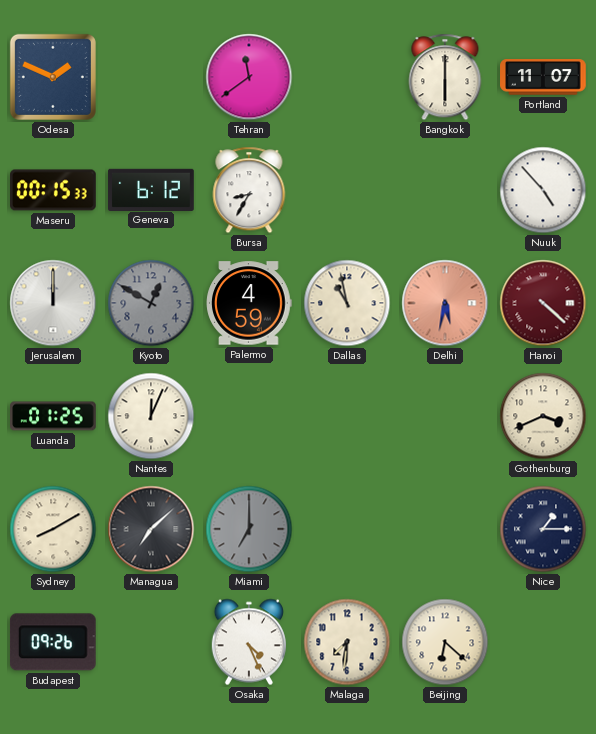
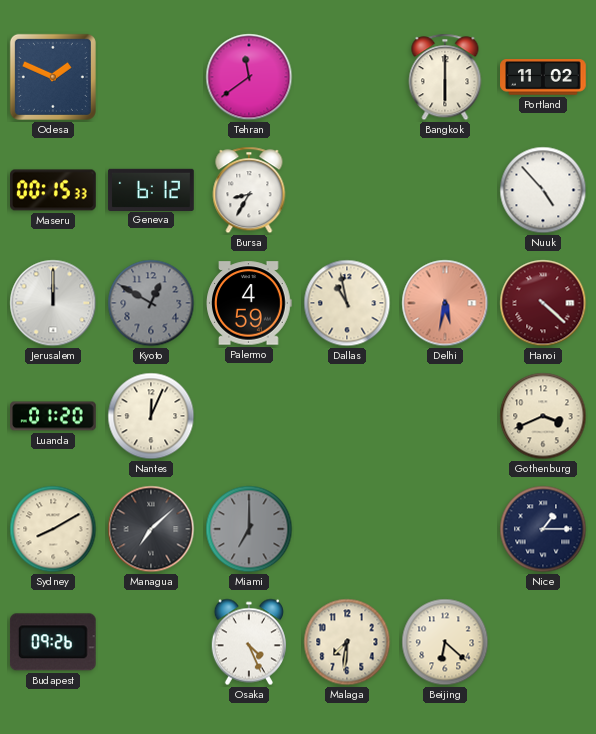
Portland: 11:07 -> 11:02
Luanda: 01:25 -> 01:20
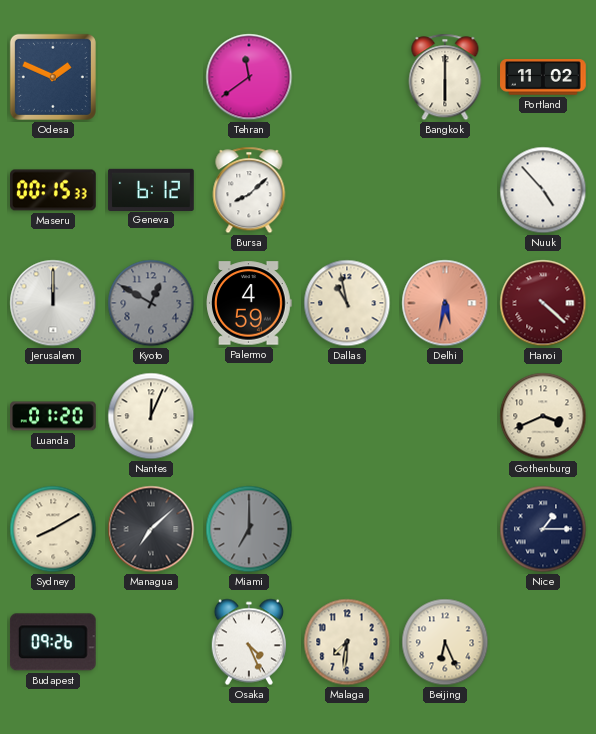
Bursa: 8:35 -> 8:08
Beijing: 6:22 -> 6:26
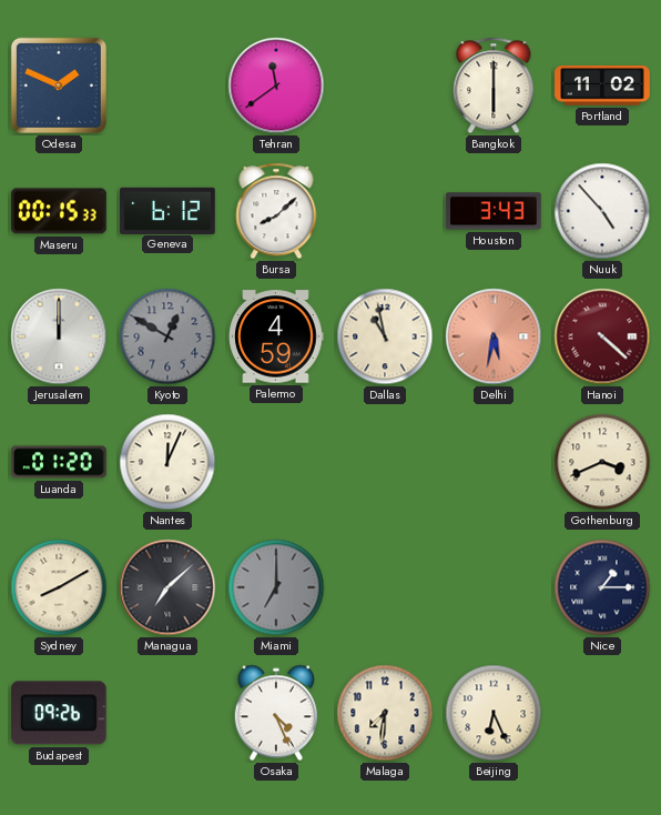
Houston: none -> 3:43
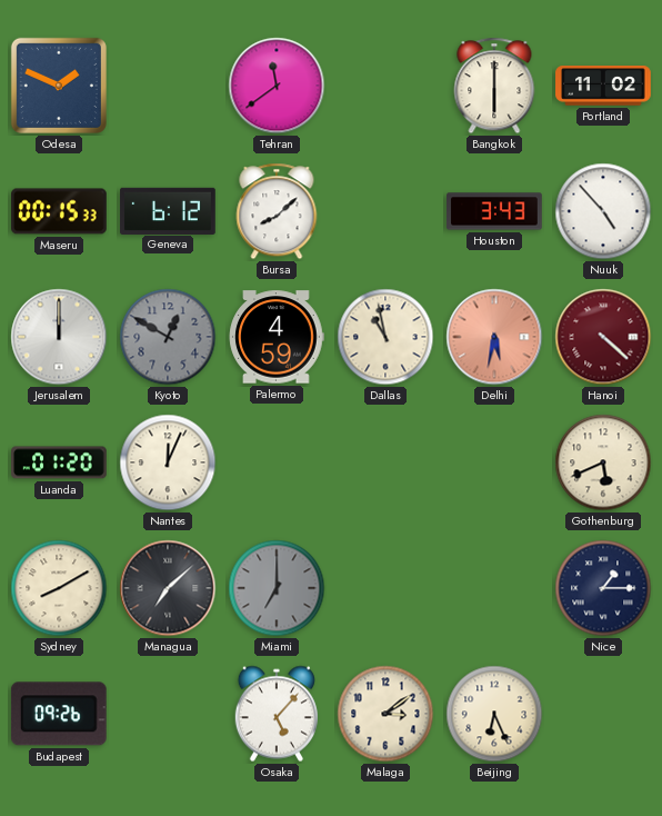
Gothenburg: 3:41 -> 5:41
Osaka: 4:26 -> 5:07
Malaga: 7:31 -> 3:09
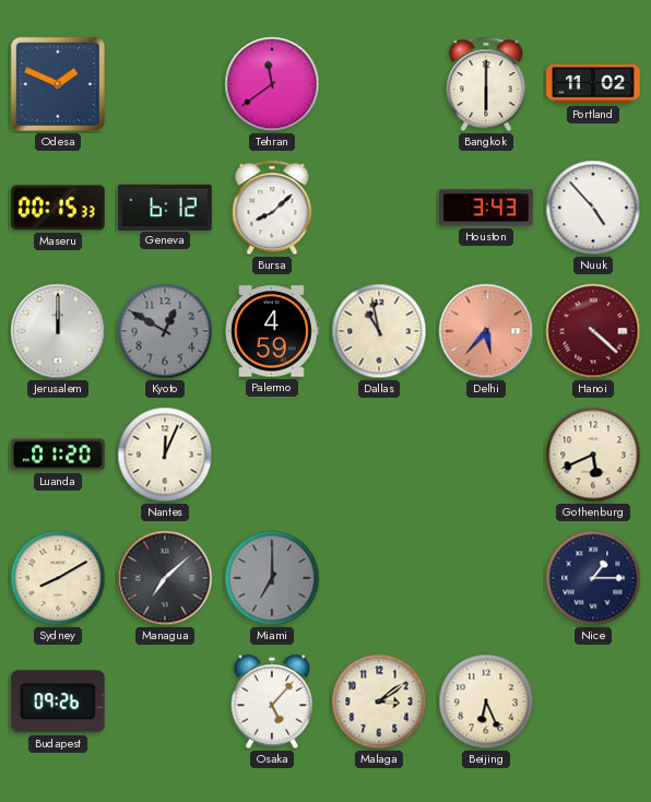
Delhi: 5:32 -> 5:37
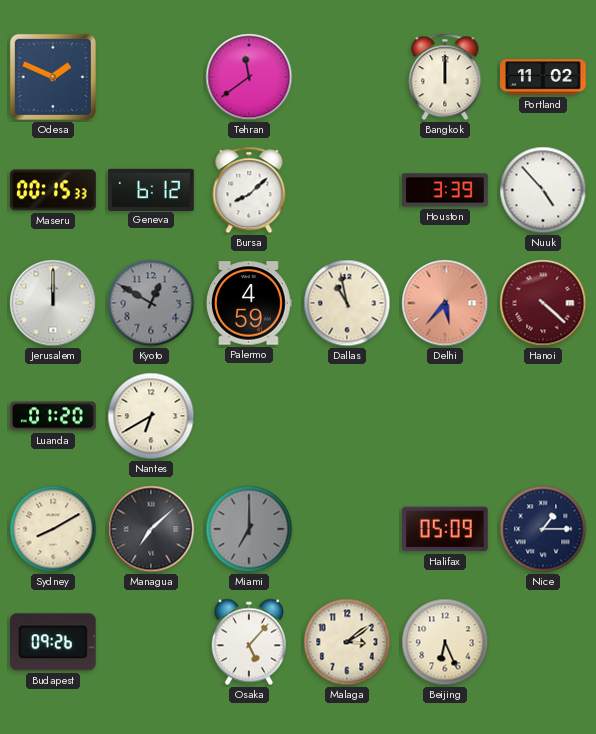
Bangkok: 6:00 -> 12:00
Houston: 3:43 -> 3:39
Nantes: 12:04 -> 6:40
Gothenburg: 5:41 -> none
Halifax: none -> 05:09
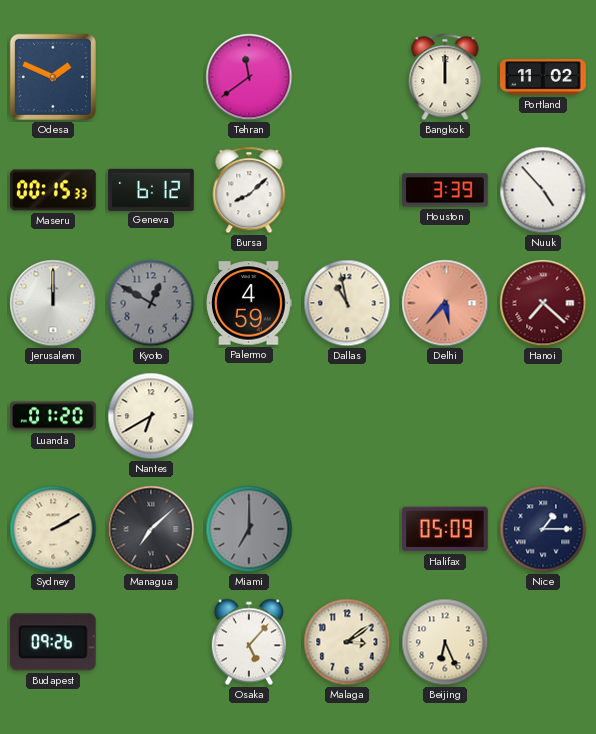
Hanoi: 4:22 -> 7:22
Sydney: 8:10 -> 2:10
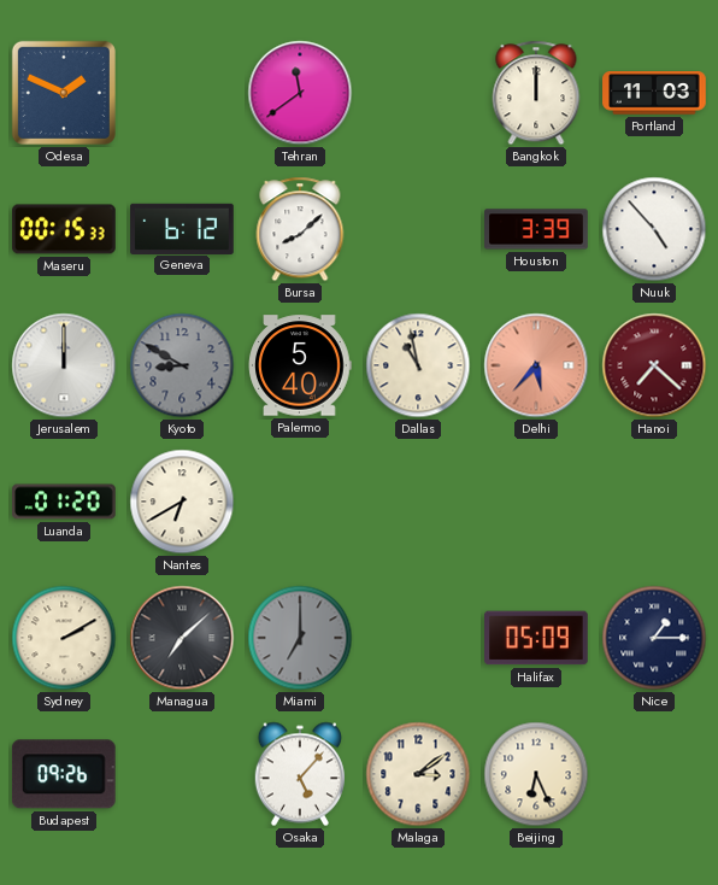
Portland: 11:02 -> 11:03
Kyoto: 12:50 -> 8:50
Palermo: 4:59 -> 5:40
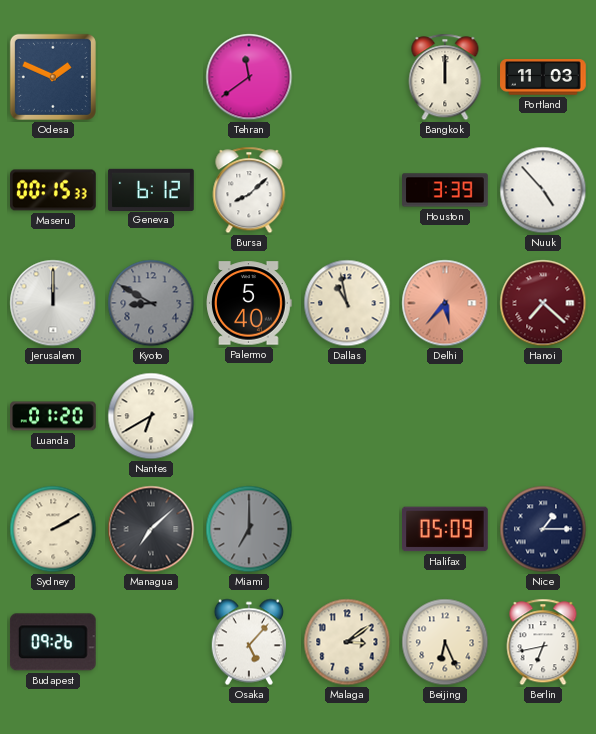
Berlin: none -> 6:43
